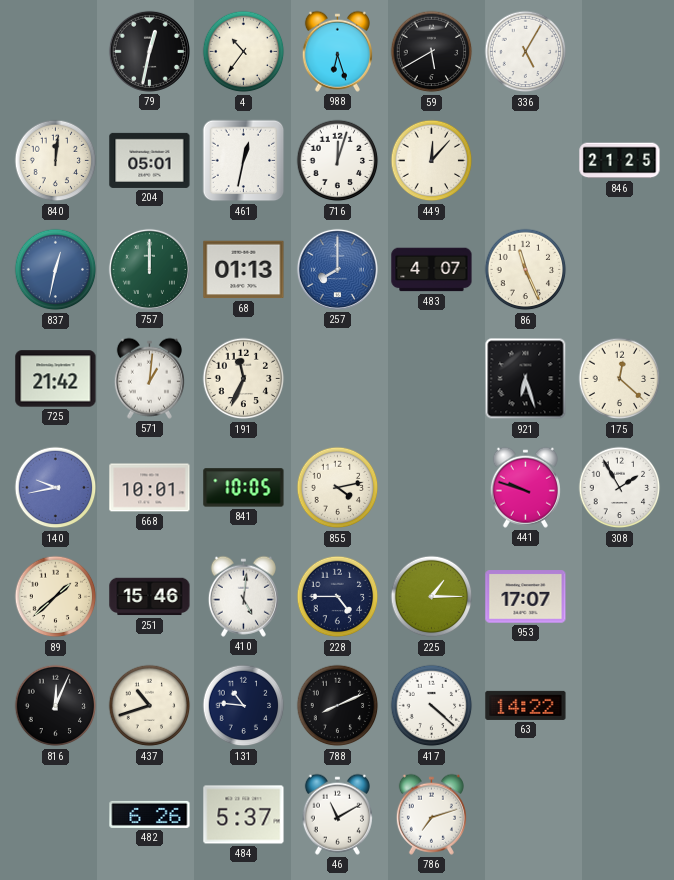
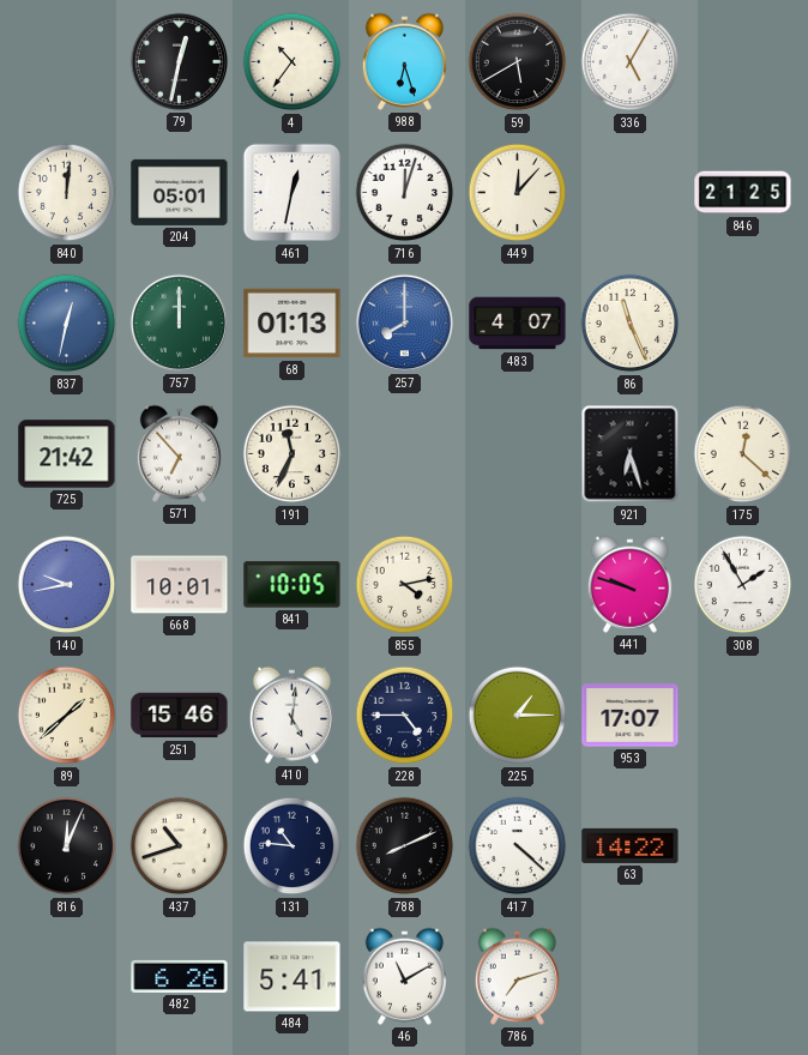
571: 1:01 -> 6:53
484: 5:37 -> 5:41
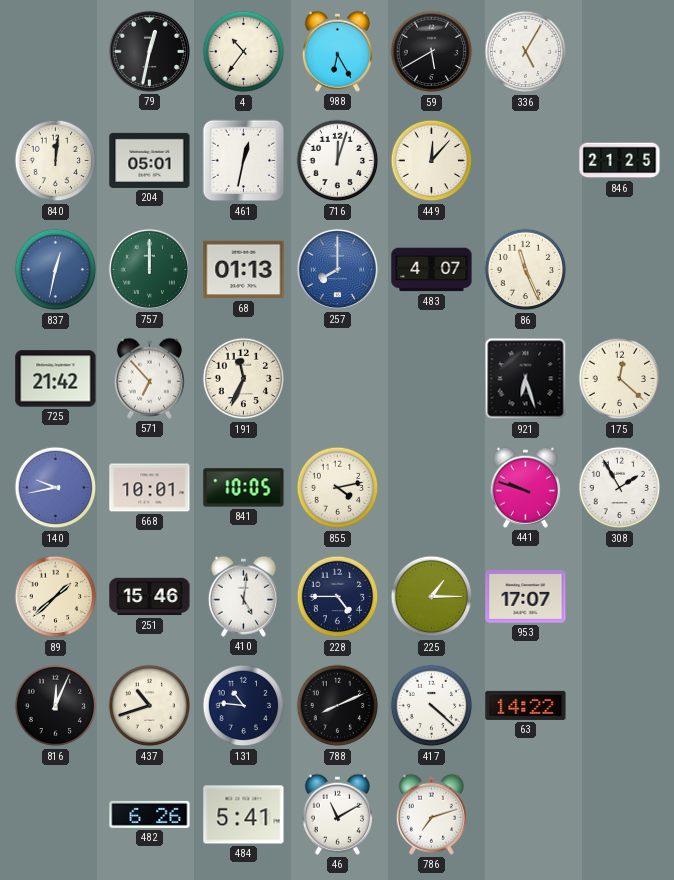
988: 6:27 -> 6:25
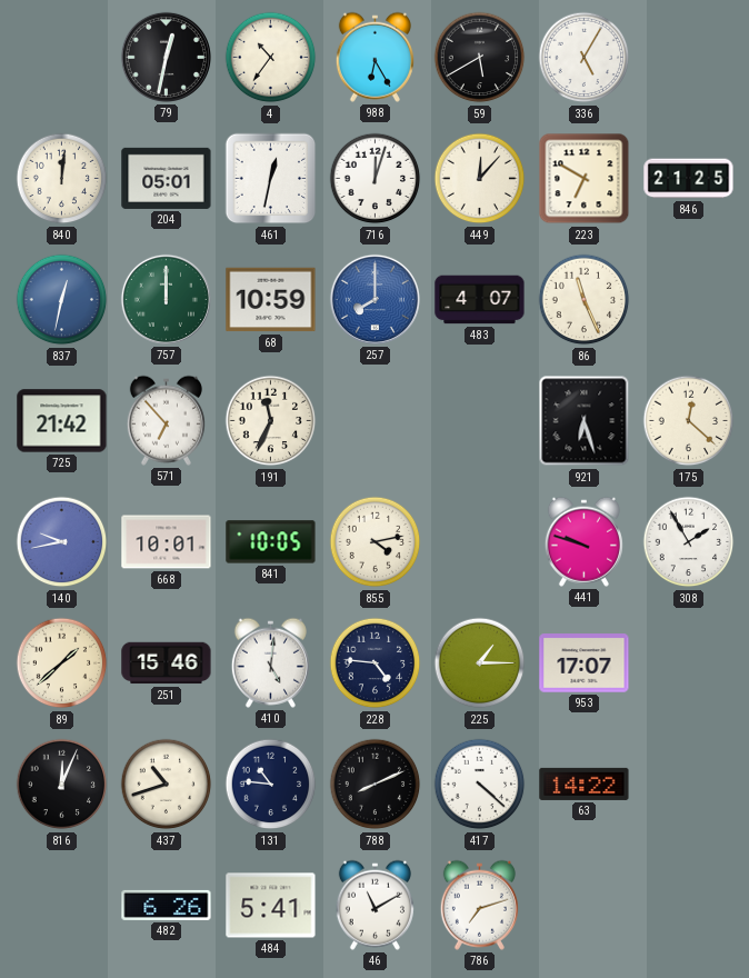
223: none -> 6:50
68: 01:13 -> 10:59
228: 4:45 -> 4:46
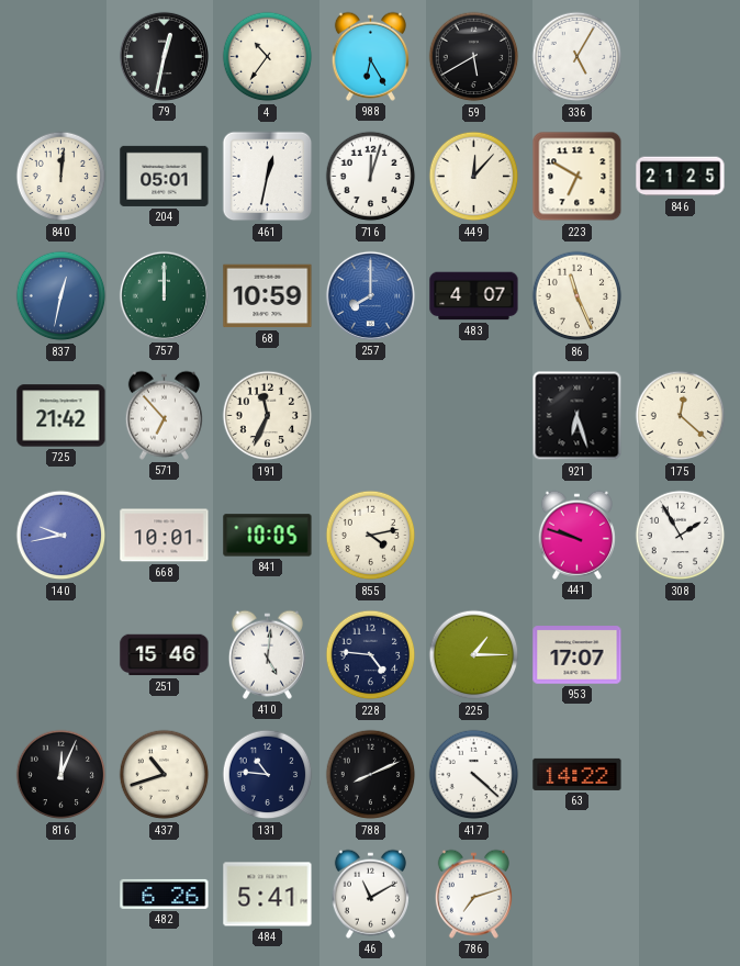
89: 1:38 -> none
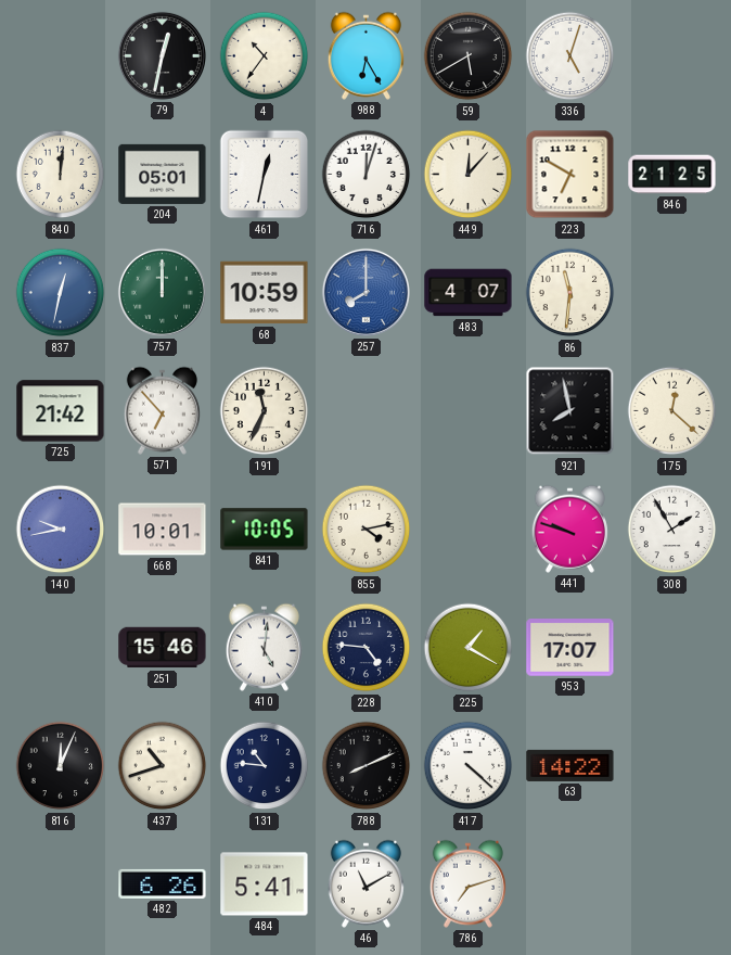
336: 5:05 -> 5:03
86: 11:26 -> 11:31
921: 6:27 -> 7:58
225: 1:15 -> 1:20
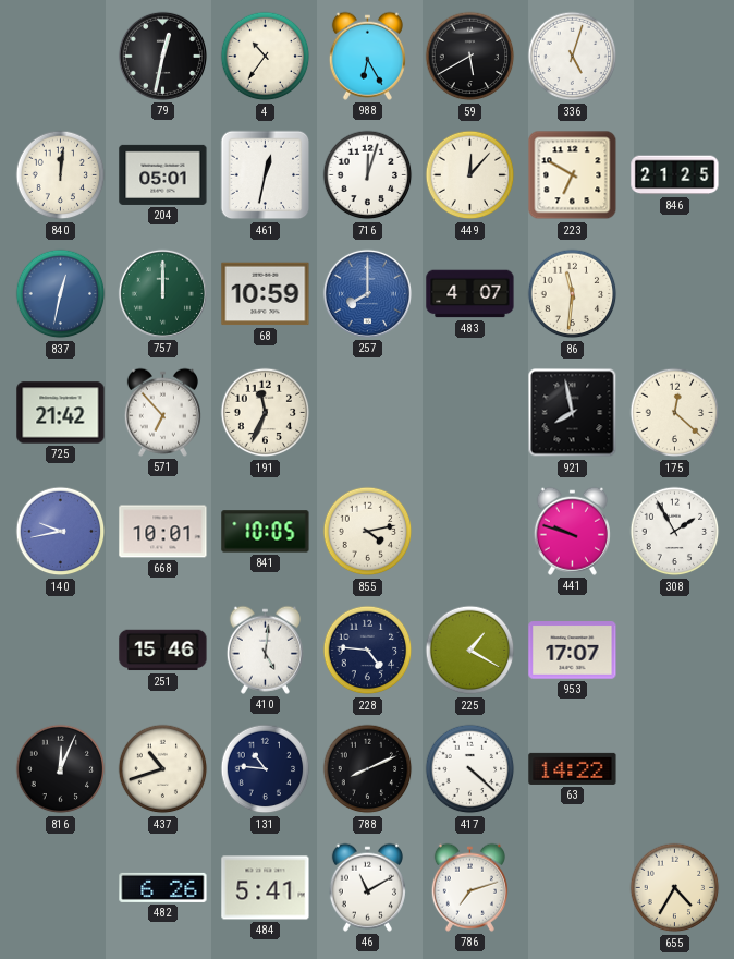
655: none -> 4:35
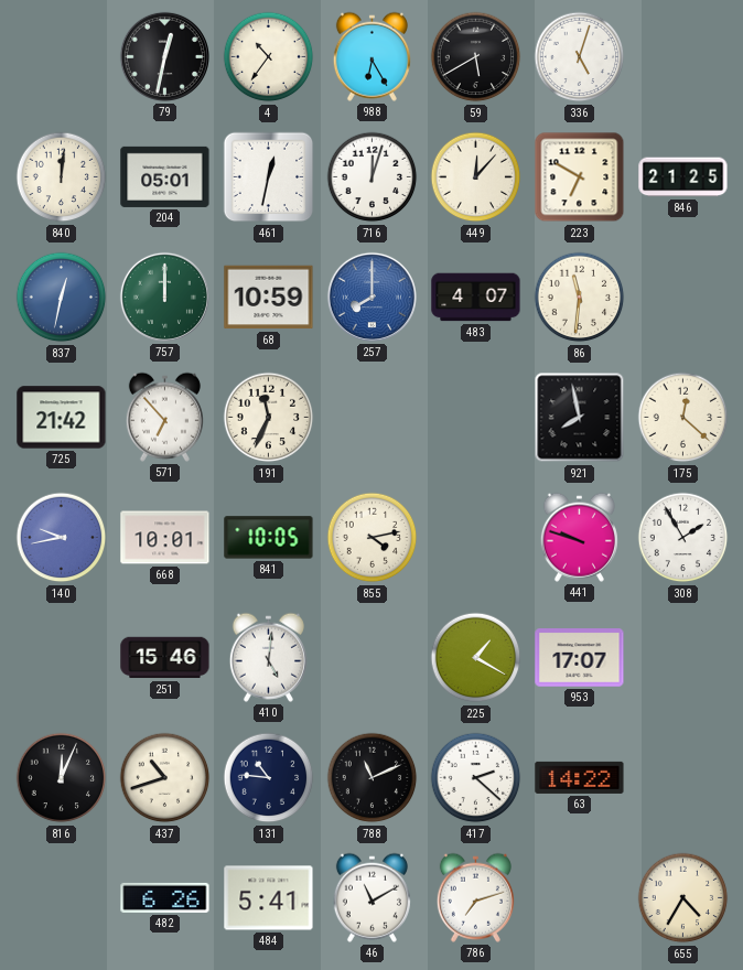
228: 4:46 -> none
788: 8:11 -> 11:11
417: 4:22 -> 2:22
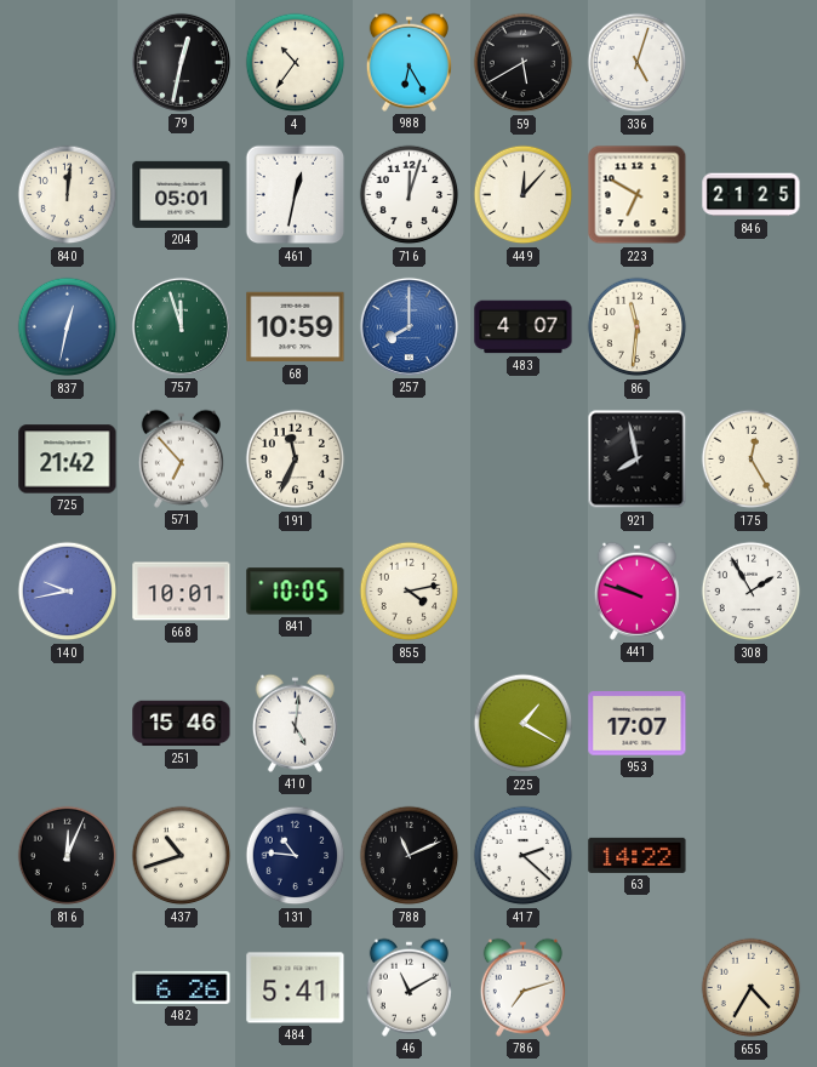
757: 12:00 -> 11:57
175: 12:22 -> 12:25
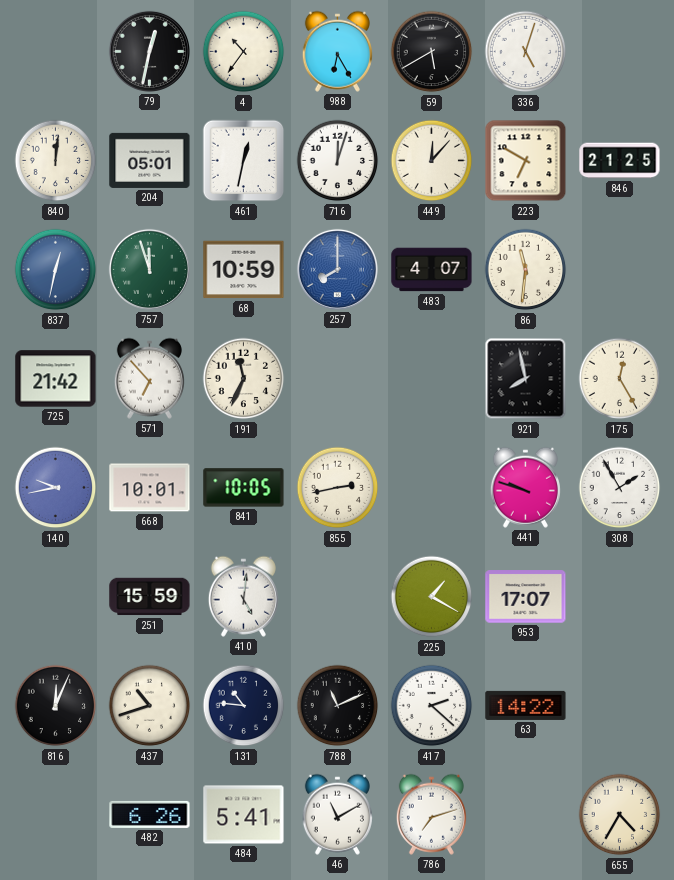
855: 4:13 -> 2:43
251: 15:46 -> 15:59
